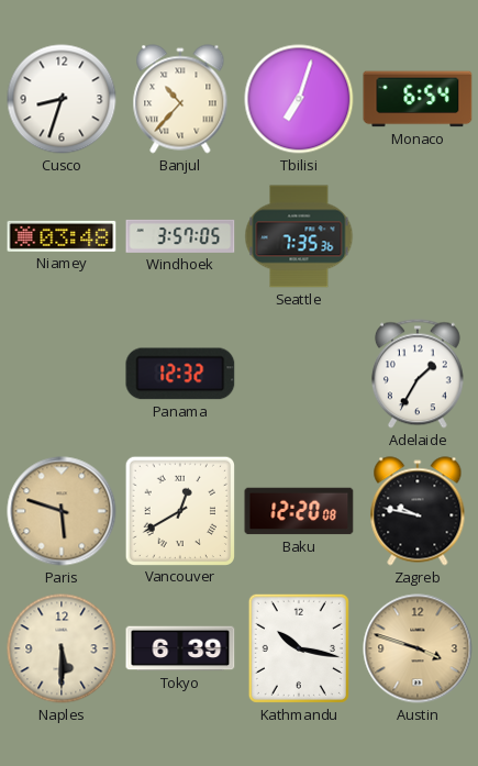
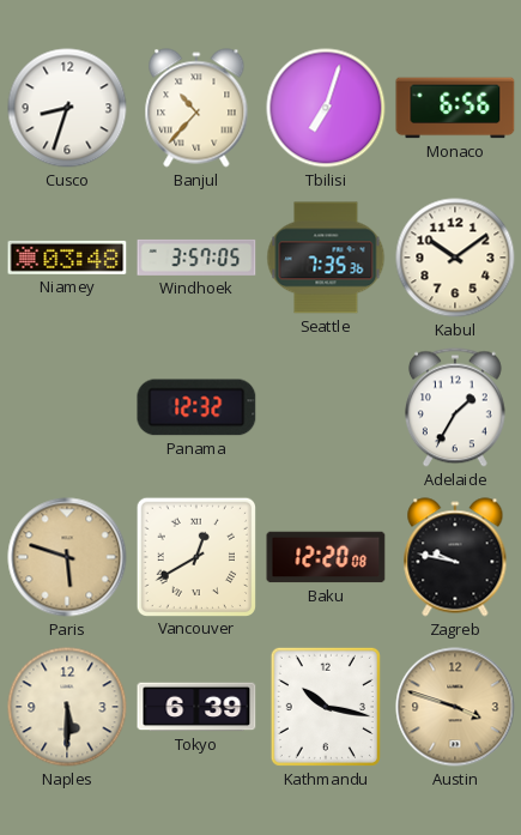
Monaco: 6:54 -> 6:56
Kabul: none -> 10:09
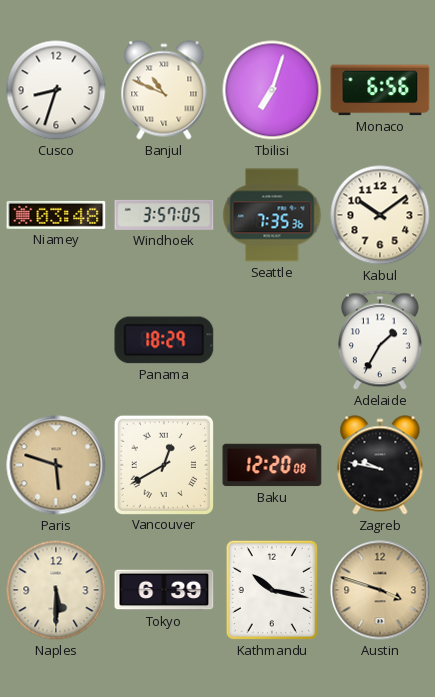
Banjul: 10:37 -> 10:49
Panama: 12:32 -> 18:29
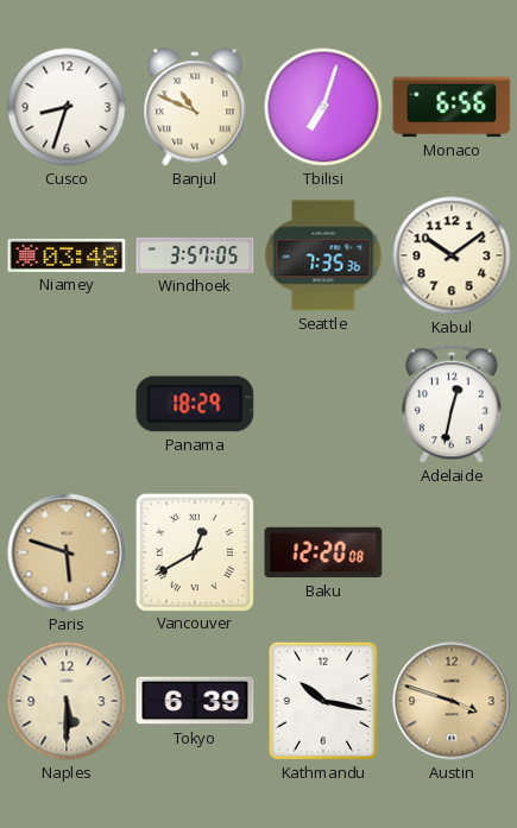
Adelaide: 1:35 -> 12:32
Zagreb: 9:47 -> none
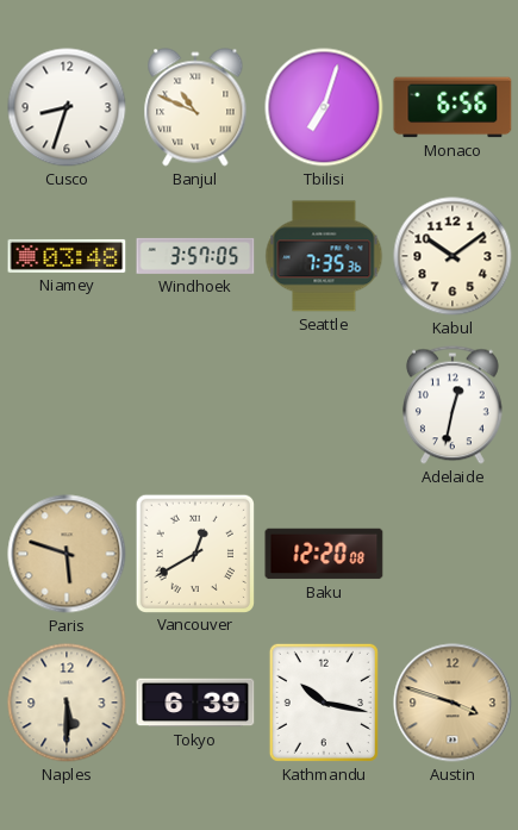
Panama: 18:29 -> none
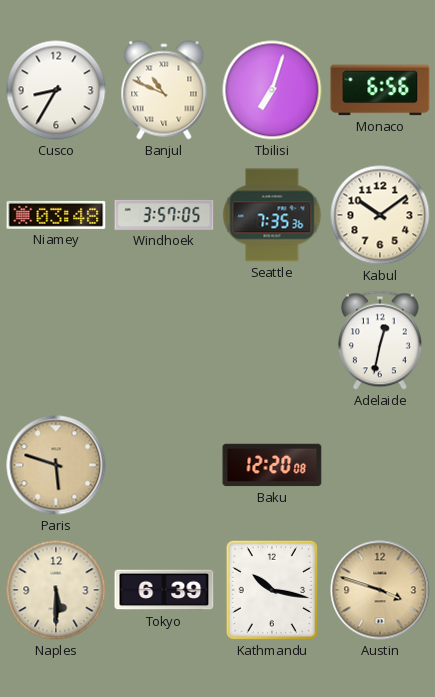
Cusco: 8:33 -> 8:35
Vancouver: 12:40 -> none
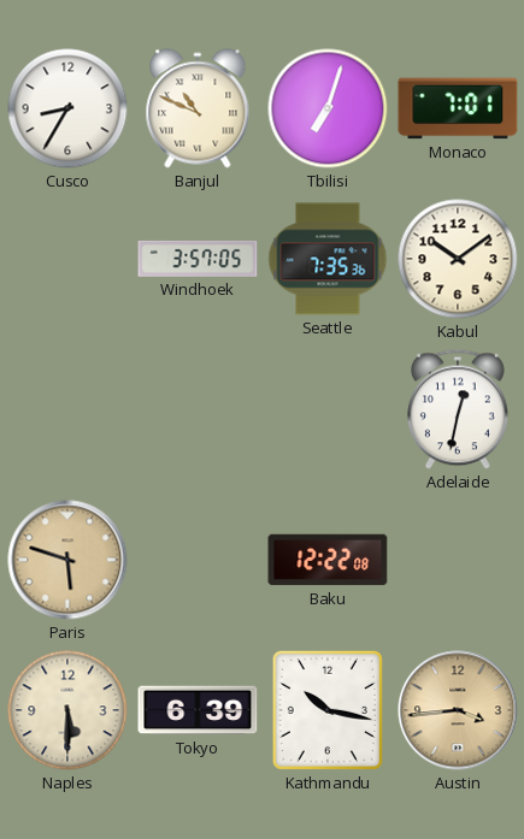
Monaco: 6:56 -> 7:01
Niamey: 03:48 -> none
Baku: 12:20 -> 12:22
Austin: 3:48 -> 3:44
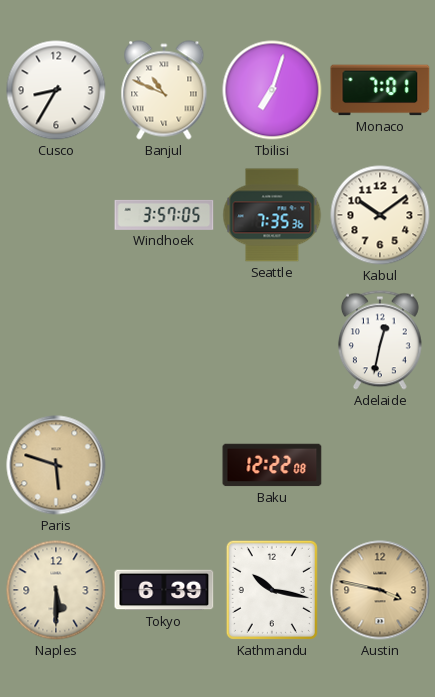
Austin: 3:44 -> 3:47
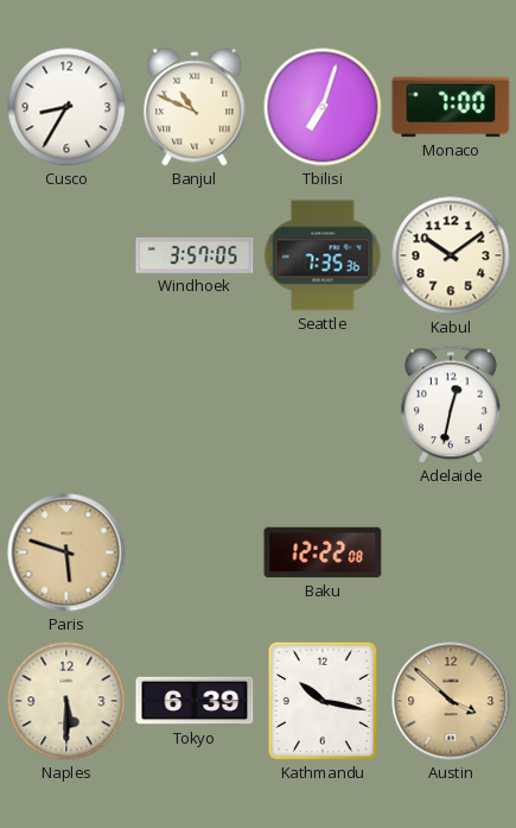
Monaco: 7:01 -> 7:00
Austin: 3:47 -> 3:52
